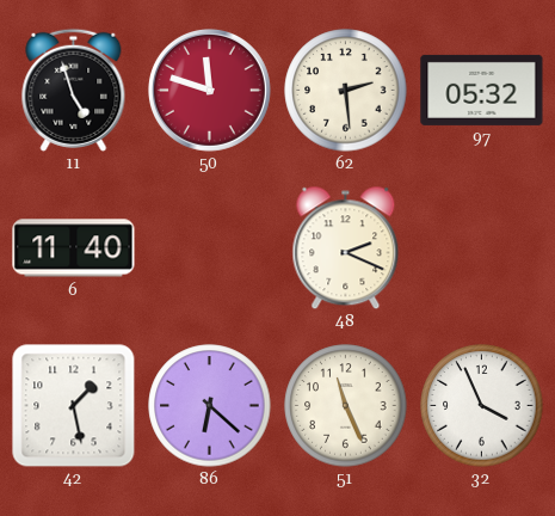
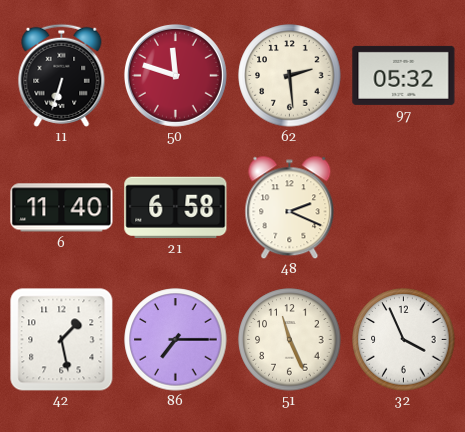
11: 4:57 -> 6:33
21: none -> 6:58
86: 6:22 -> 7:15
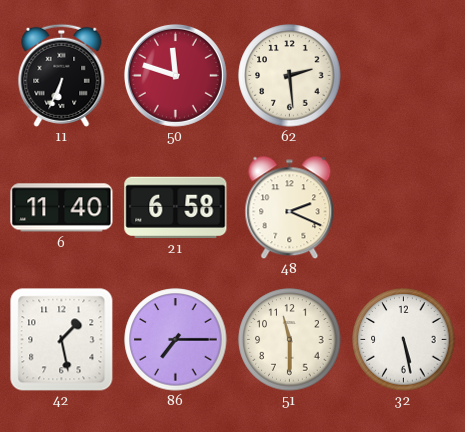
11: 6:33 -> 6:34
97: 05:32 -> none
51: 11:26 -> 11:30
32: 3:56 -> 5:28
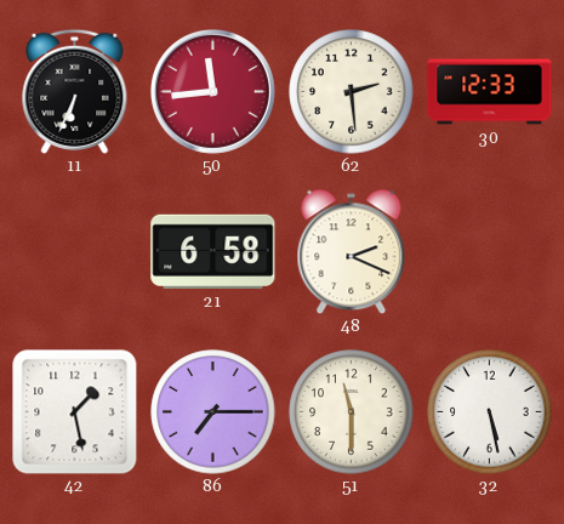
50: 11:48 -> 11:44
30: none -> 12:33
6: 11:40 -> none
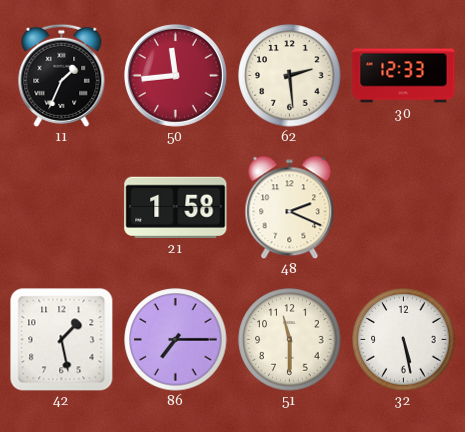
11: 6:34 -> 1:34
21: 6:58 -> 1:58
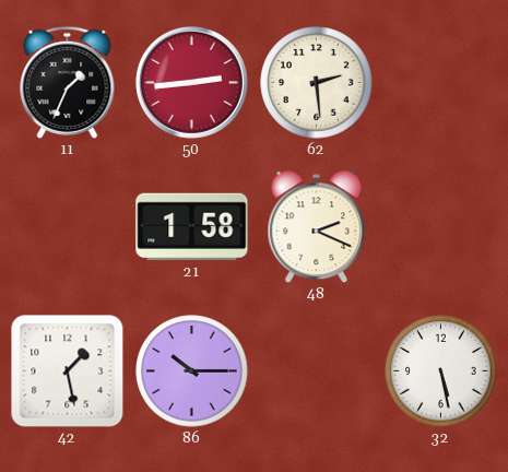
50: 11:44 -> 2:44
30: 12:33 -> none
86: 7:15 -> 10:15
51: 11:30 -> none
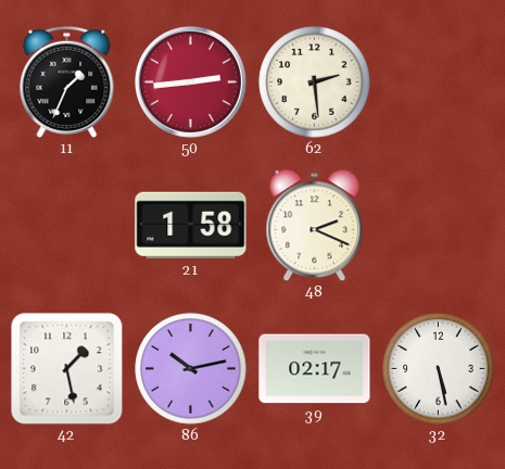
86: 10:15 -> 10:13
39: none -> 02:17
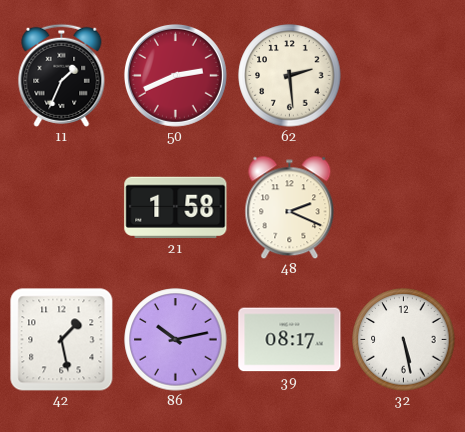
50: 2:44 -> 2:41
39: 02:17 -> 08:17
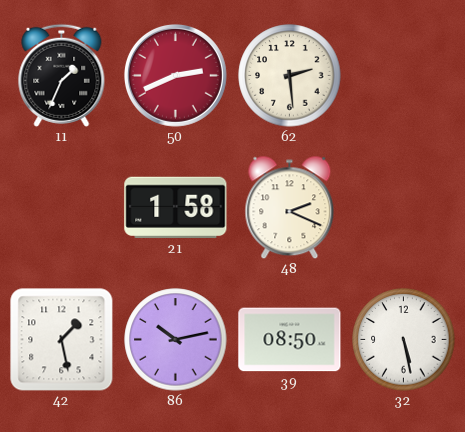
39: 08:17 -> 08:50
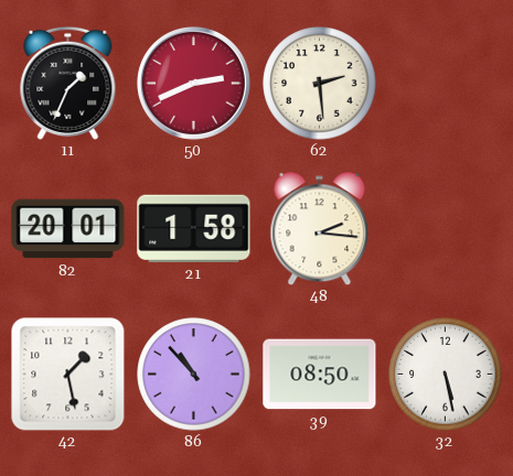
82: none -> 20:01
48: 2:19 -> 2:16
86: 10:13 -> 10:53
